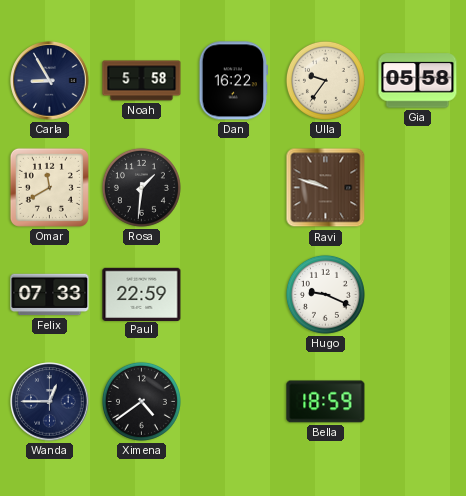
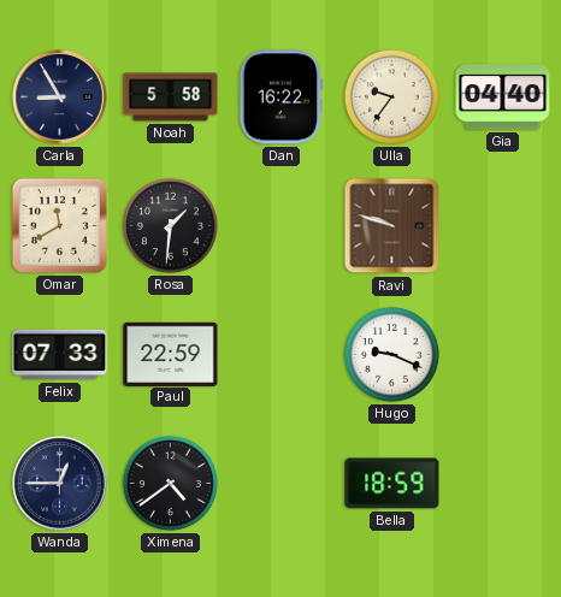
Gia: 05:58 -> 04:40
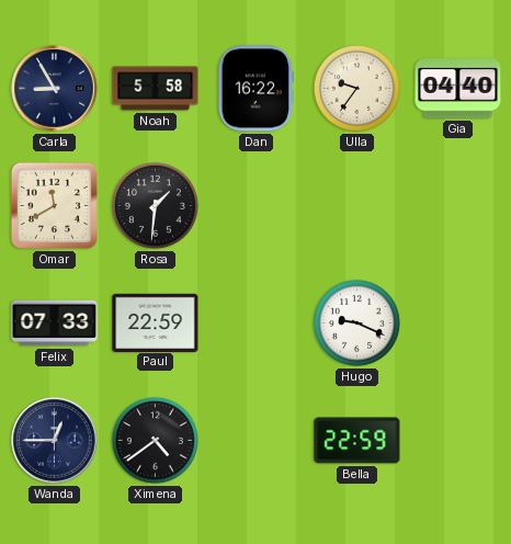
Ravi: 9:48 -> none
Bella: 18:59 -> 22:59
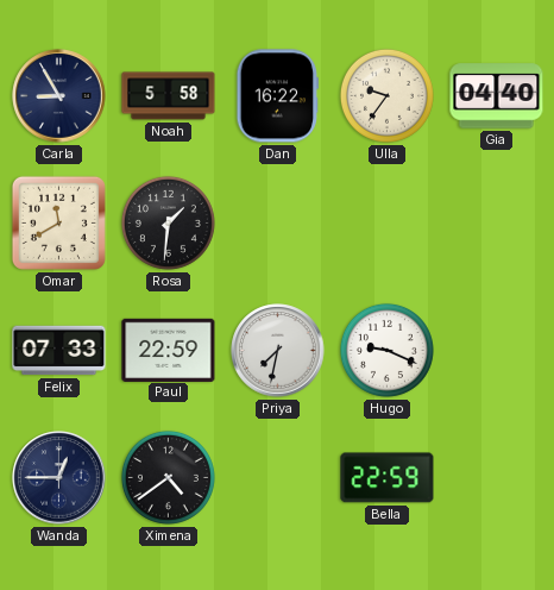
Priya: none -> 7:32
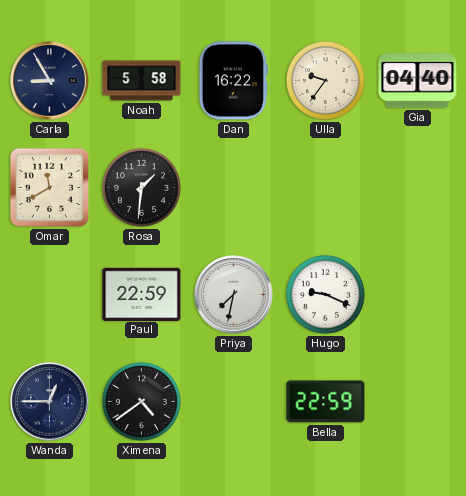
Felix: 07:33 -> none
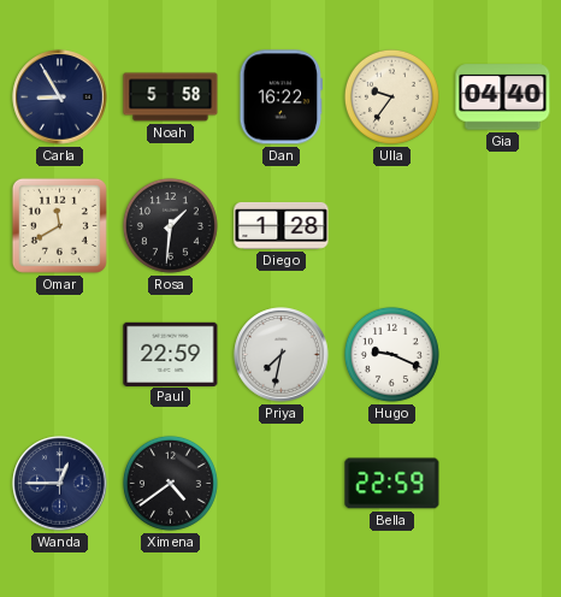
Diego: none -> 1:28
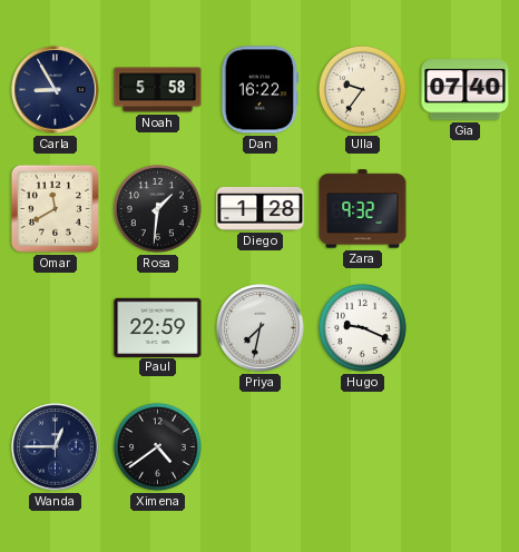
Gia: 04:40 -> 07:40
Zara: none -> 9:32
Bella: 22:59 -> none
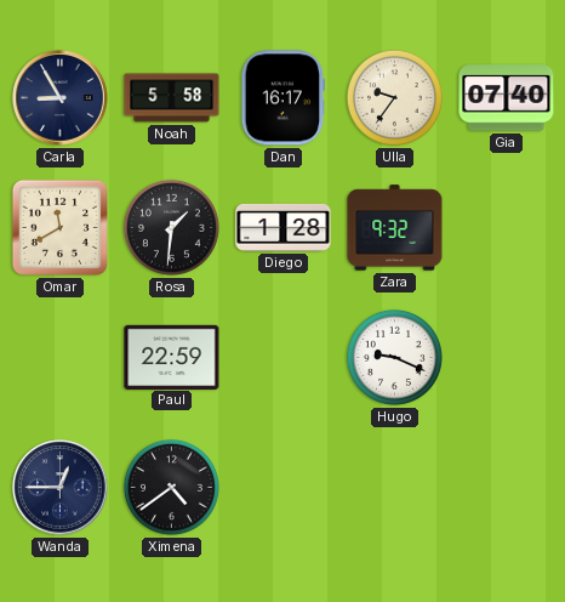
Dan: 16:22 -> 16:17
Priya: 7:32 -> none
